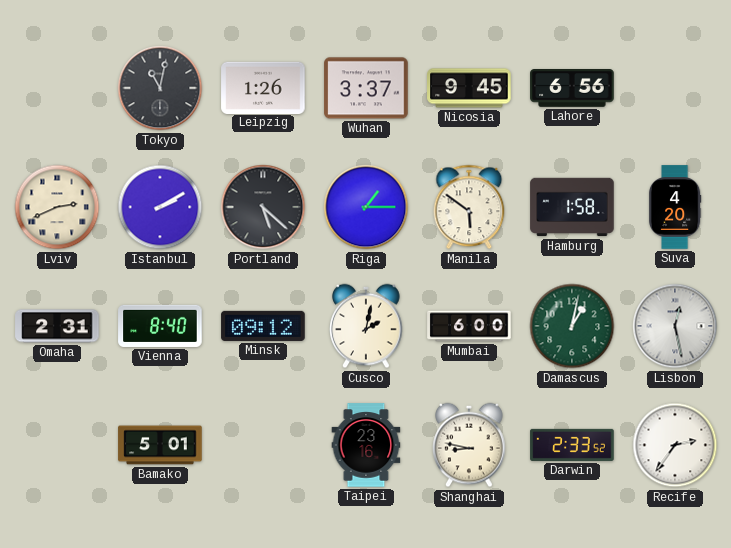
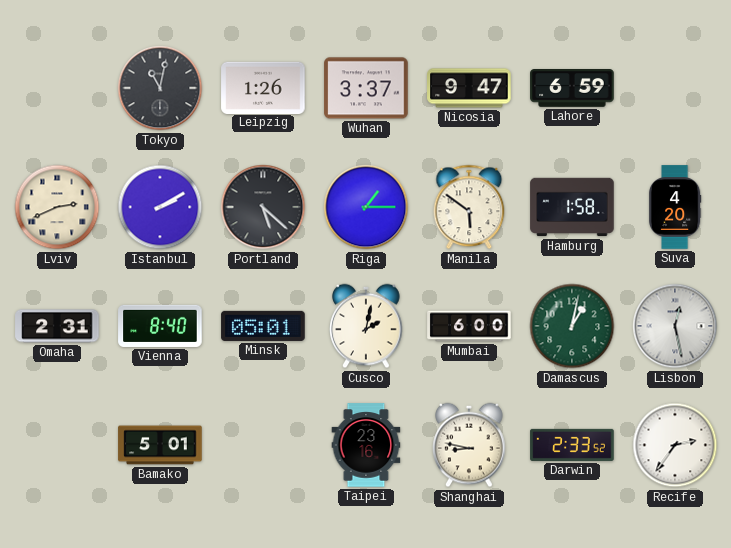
Nicosia: 9:45 -> 9:47
Lahore: 6:56 -> 6:59
Minsk: 09:12 -> 05:01
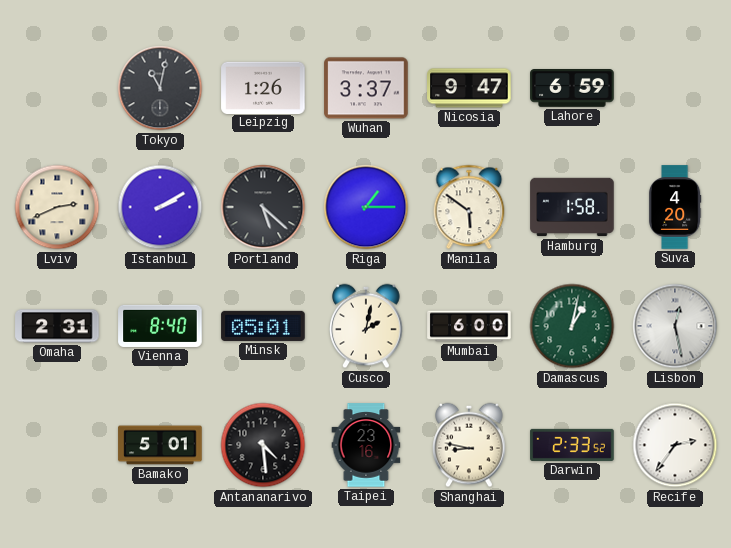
Antananarivo: none -> 4:29
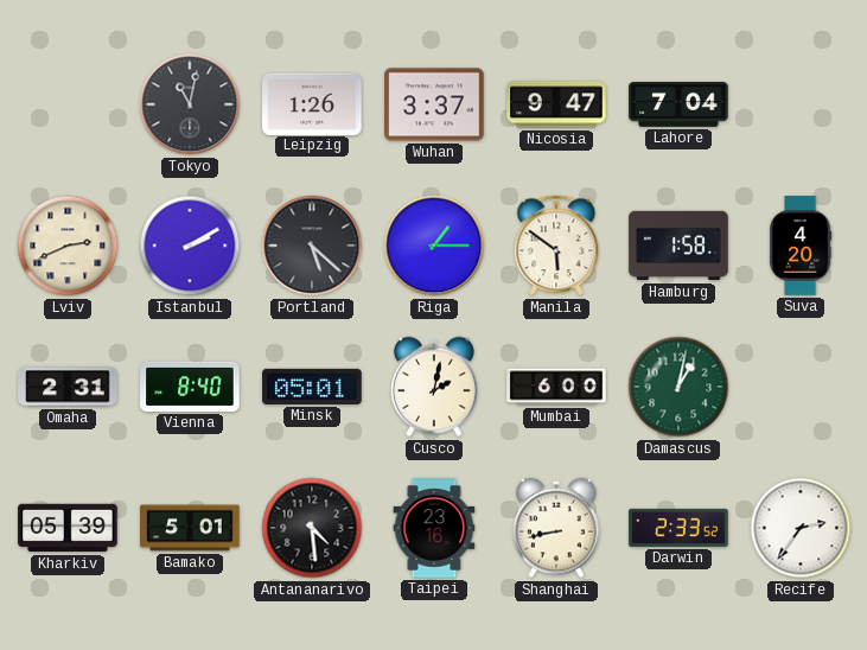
Lahore: 6:59 -> 7:04
Lisbon: 12:28 -> none
Kharkiv: none -> 05:39
Shanghai: 8:47 -> 8:43
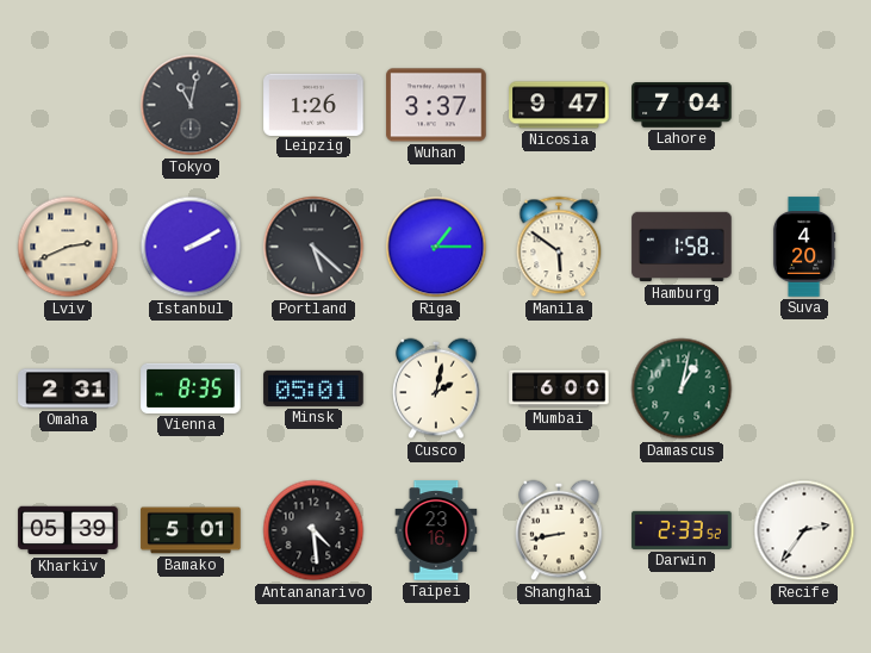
Vienna: 8:40 -> 8:35
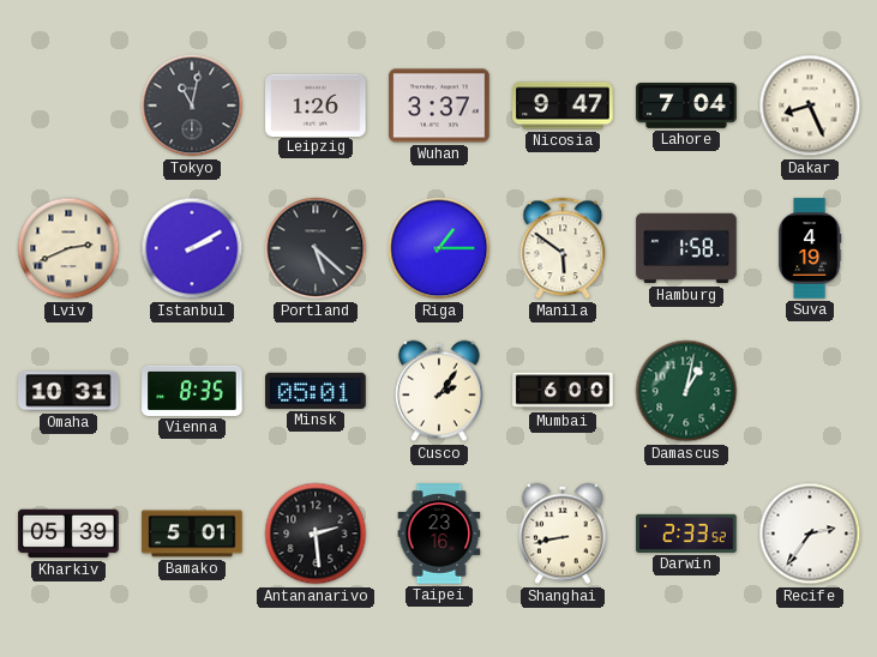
Dakar: none -> 8:26
Suva: 4:20 -> 4:19
Omaha: 2:31 -> 10:31
Cusco: 2:02 -> 2:06
Antananarivo: 4:29 -> 2:29
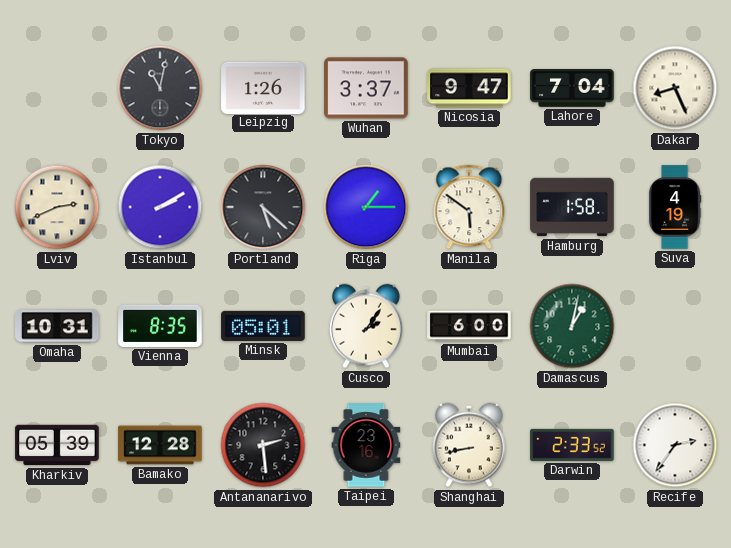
Bamako: 5:01 -> 12:28
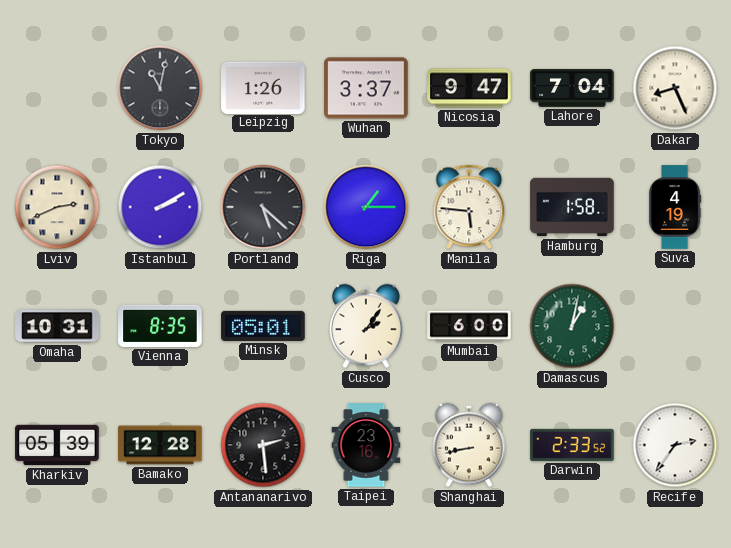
Manila: 5:51 -> 5:46
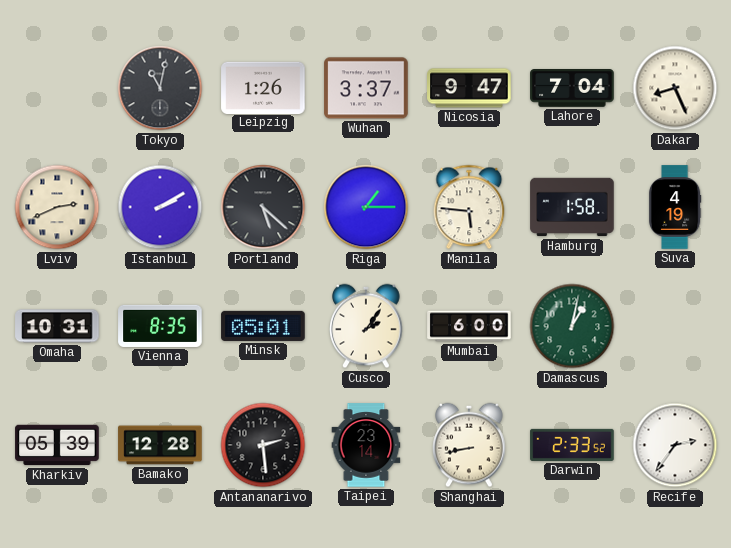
Taipei: 23:16 -> 23:14
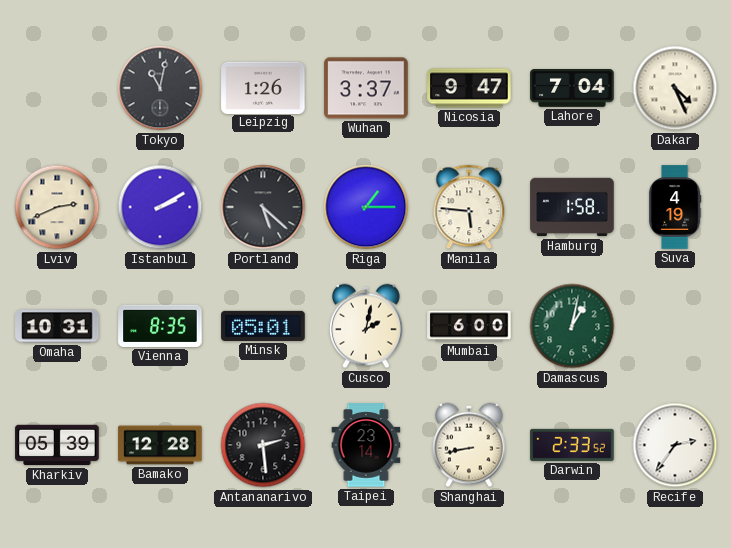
Dakar: 8:26 -> 4:26
Cusco: 2:06 -> 2:02
